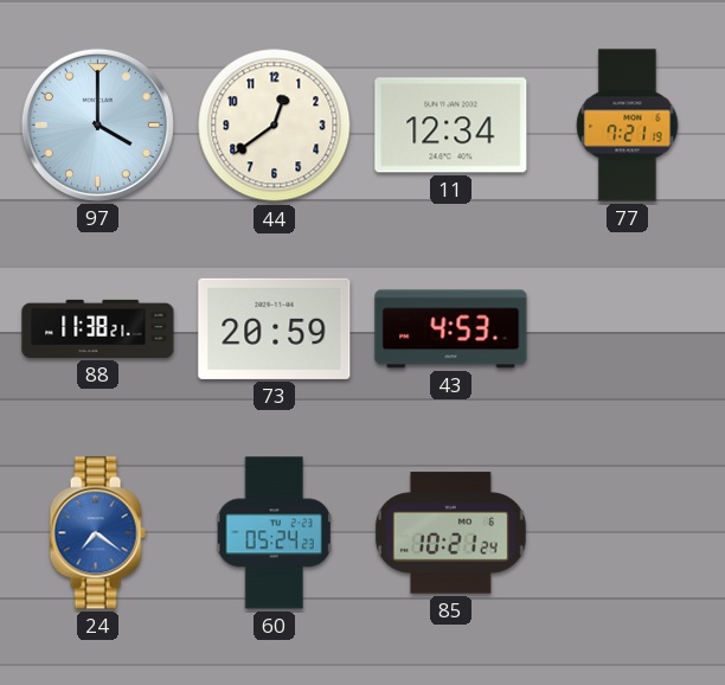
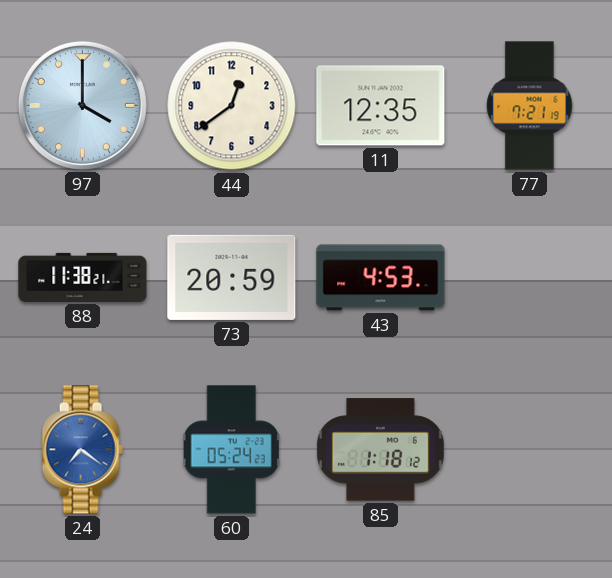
11: 12:34 -> 12:35
85: 10:21 -> 1:18
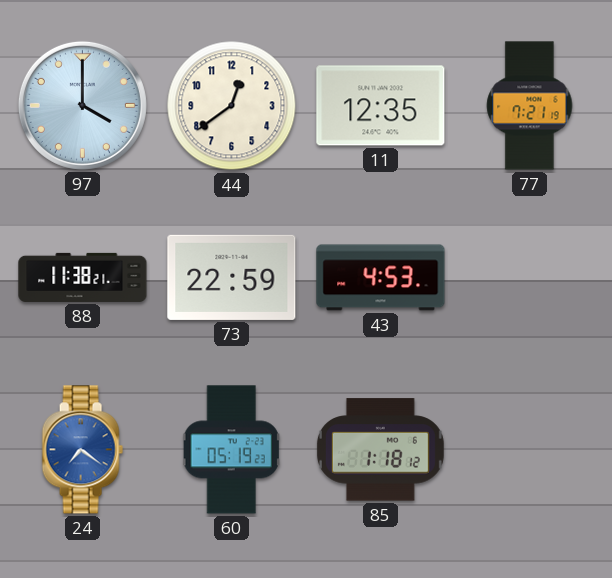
73: 20:59 -> 22:59
60: 05:24 -> 05:19
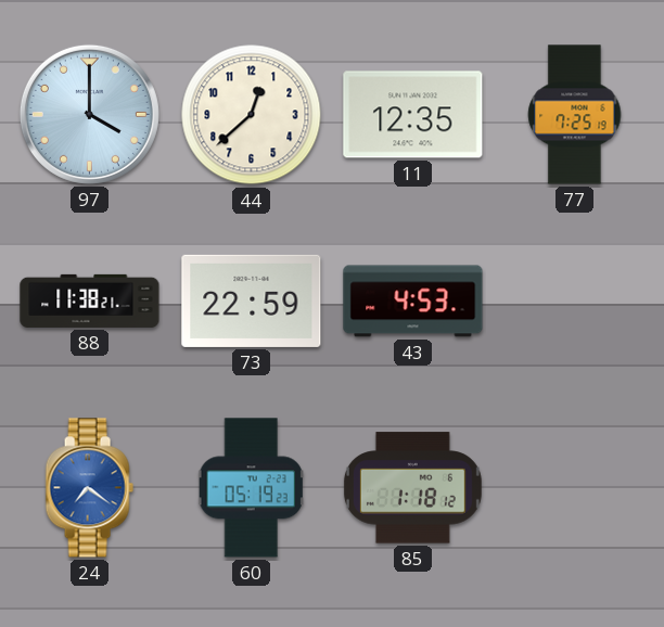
44: 12:39 -> 12:38
77: 7:21 -> 7:25
